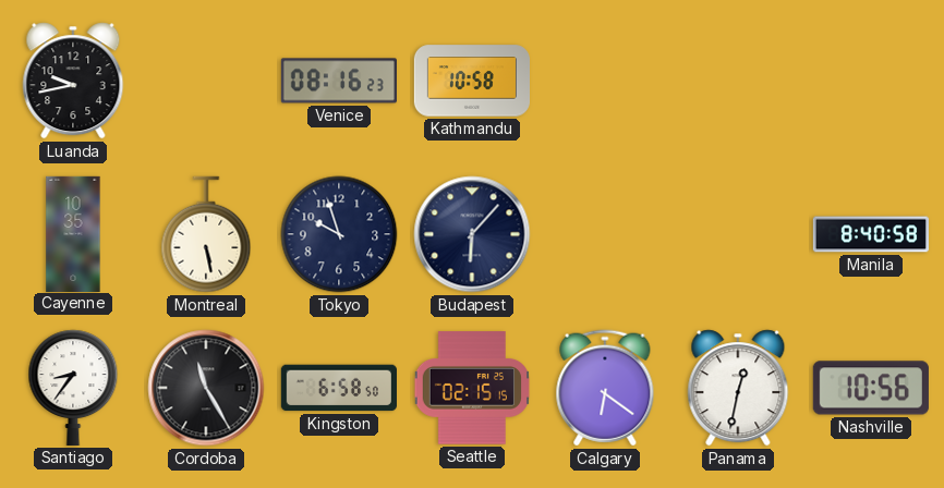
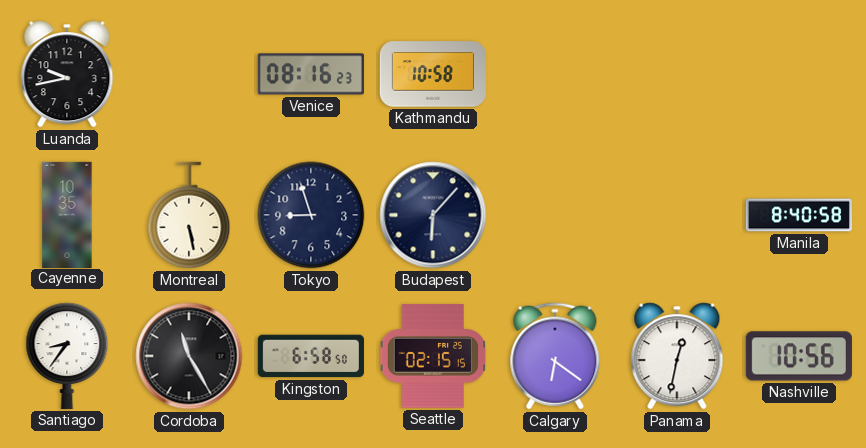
Tokyo: 9:57 -> 8:57
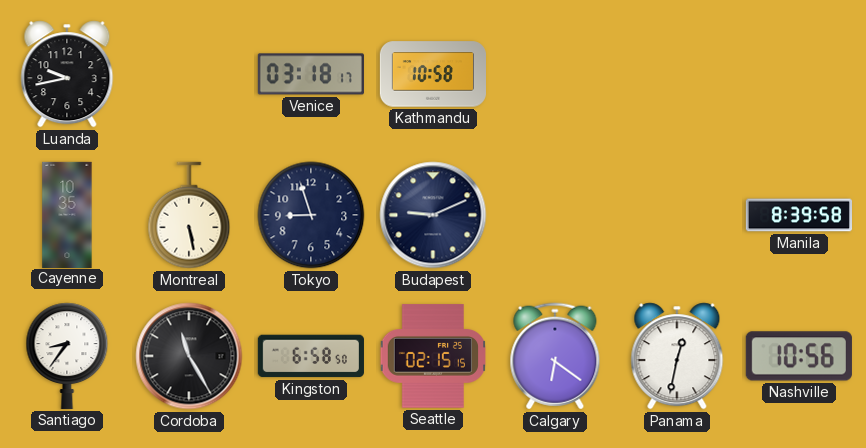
Venice: 08:16 -> 03:18
Budapest: 6:07 -> 9:11
Manila: 8:40 -> 8:39
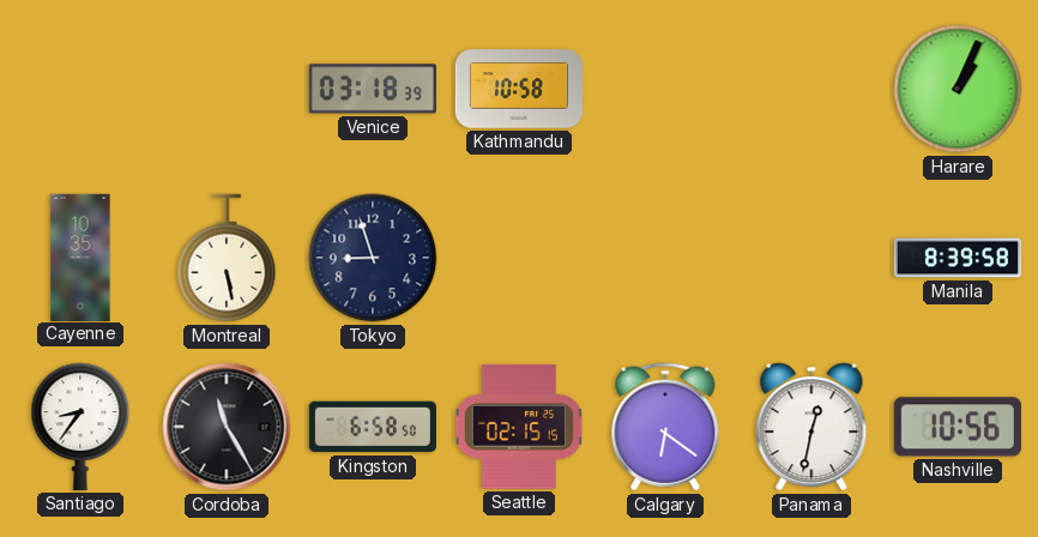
Luanda: 9:43 -> none
Venice: 03:18:17 -> 03:18:39
Harare: none -> 1:04
Budapest: 9:11 -> none
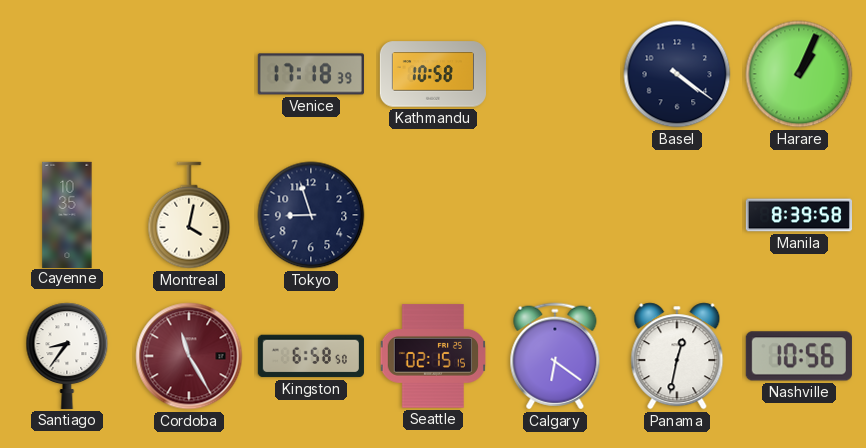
Venice: 03:18 -> 17:18
Basel: none -> 4:21
Montreal: 5:28 -> 4:02
Cordoba dial: black -> burgundy
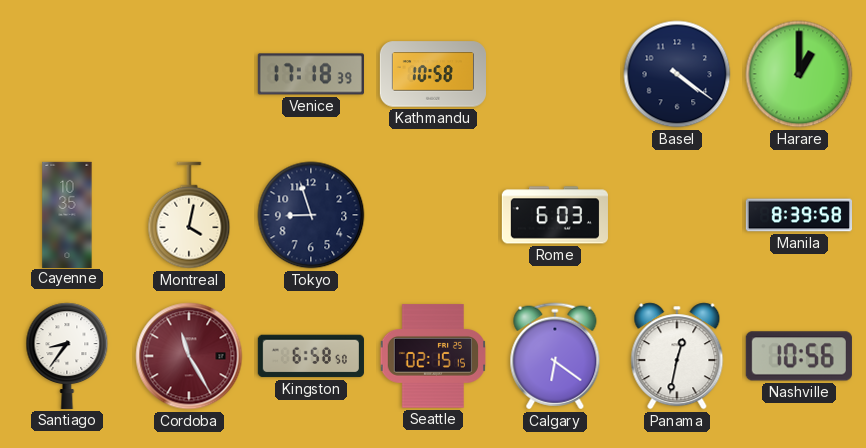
Harare: 1:04 -> 1:00
Rome: none -> 6:03
